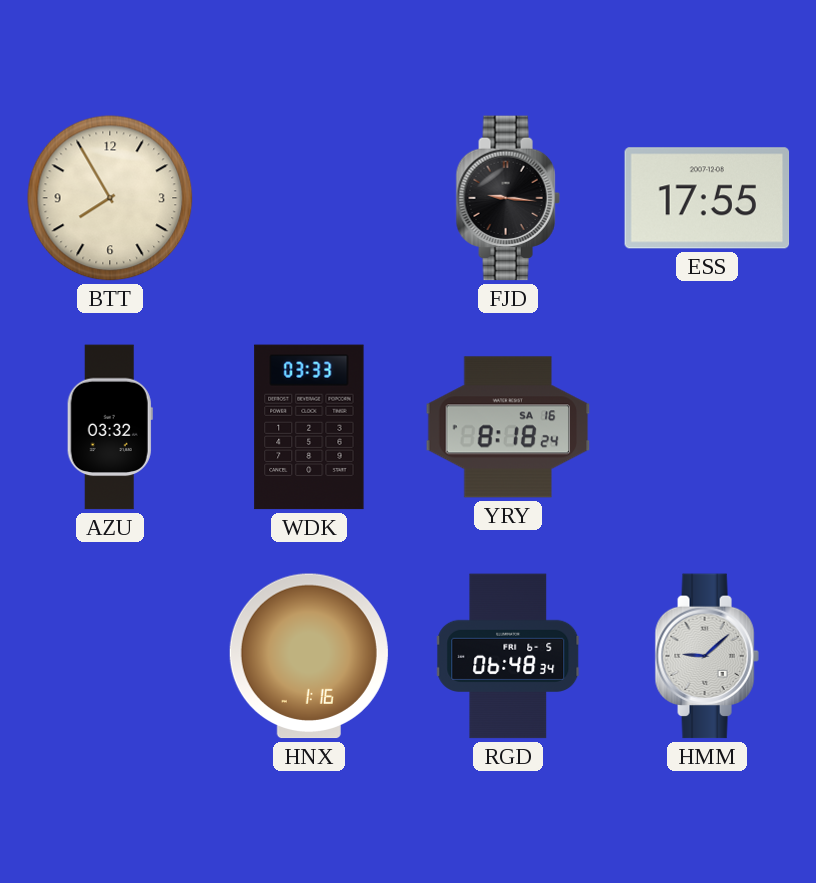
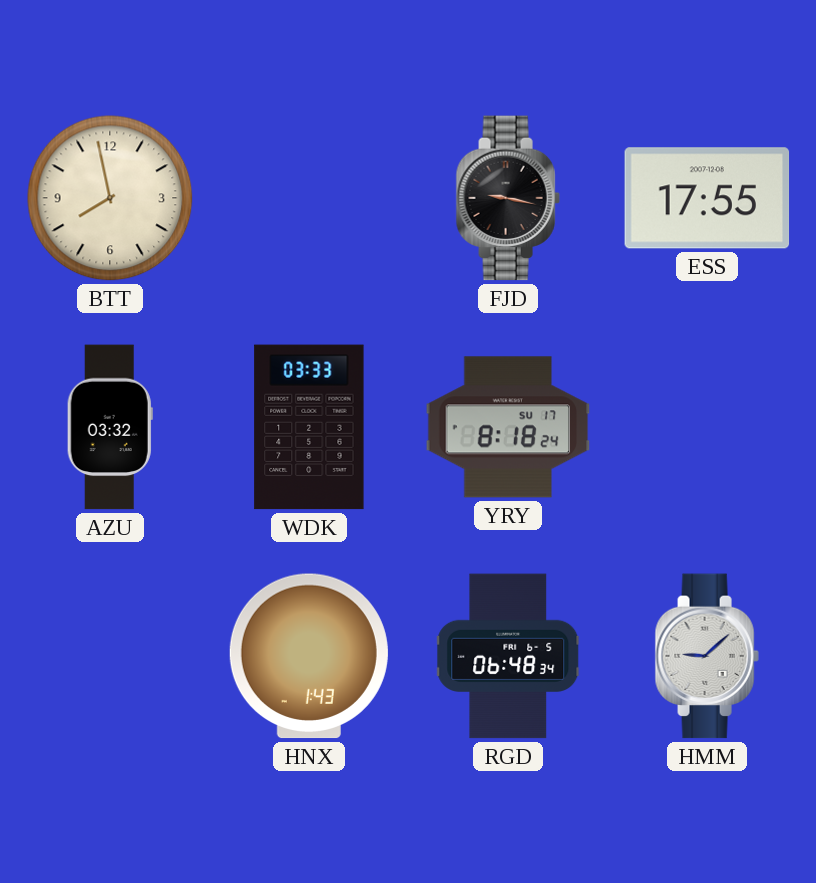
BTT: 7:55 -> 7:58
FJD: 9:16 -> 9:17
YRY date: SA 16 -> SU 17
HNX: 1:16 -> 1:43
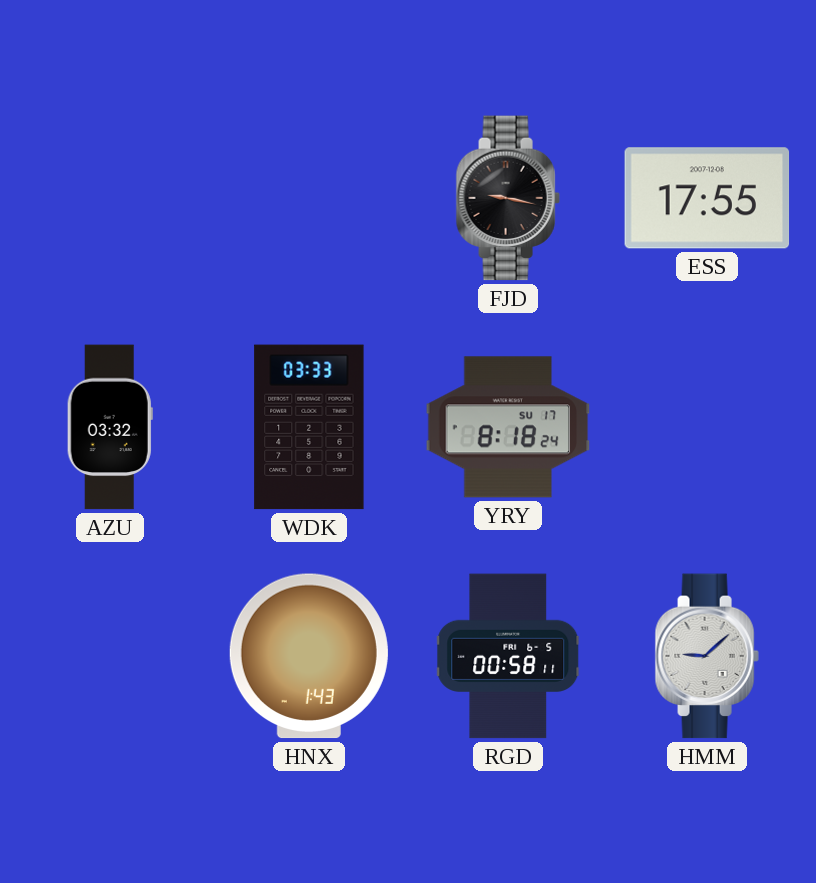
BTT: 7:58 -> none
RGD: 06:48 -> 00:58
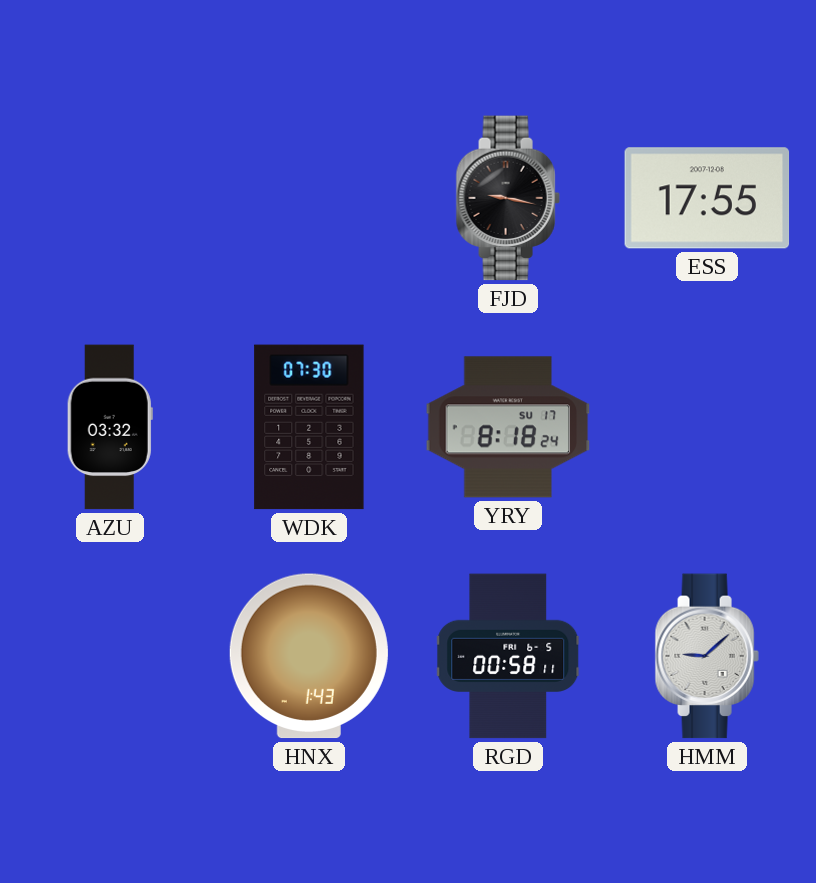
WDK: 03:33 -> 07:30
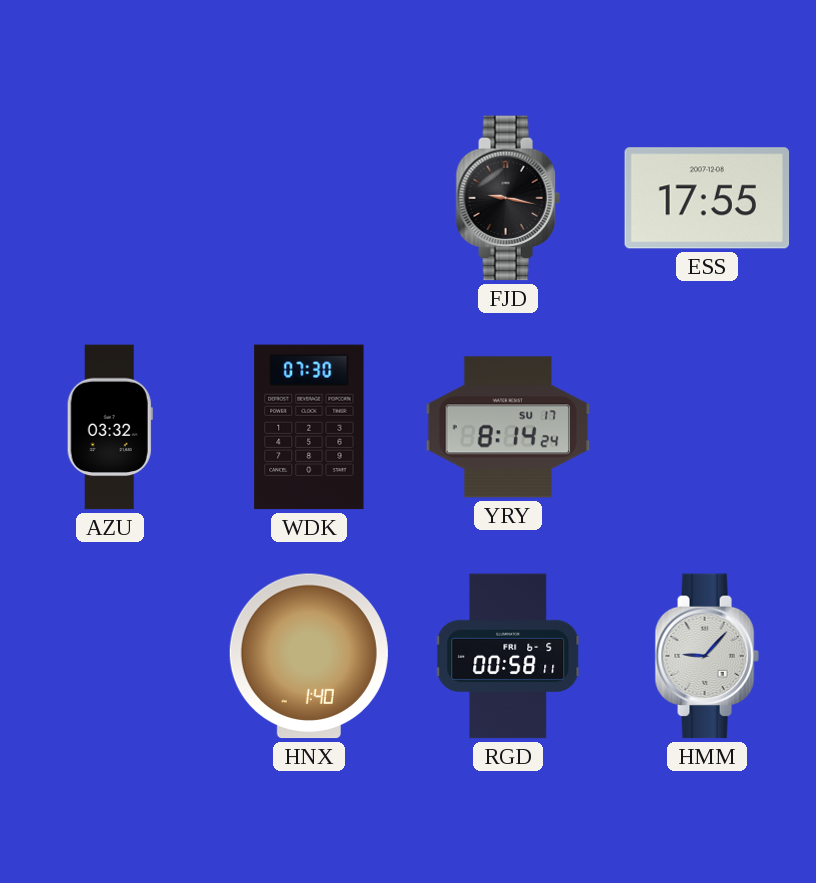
YRY: 8:18 -> 8:14
HNX: 1:43 -> 1:40
HMM: 9:08 -> 9:07
